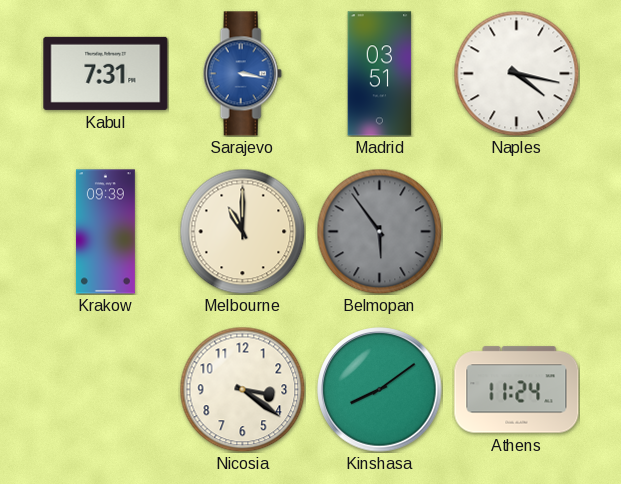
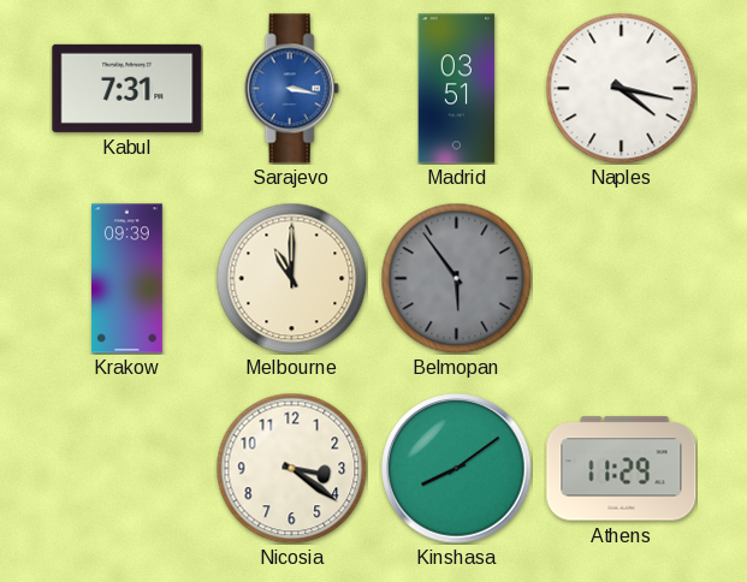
Athens: 11:24 -> 11:29
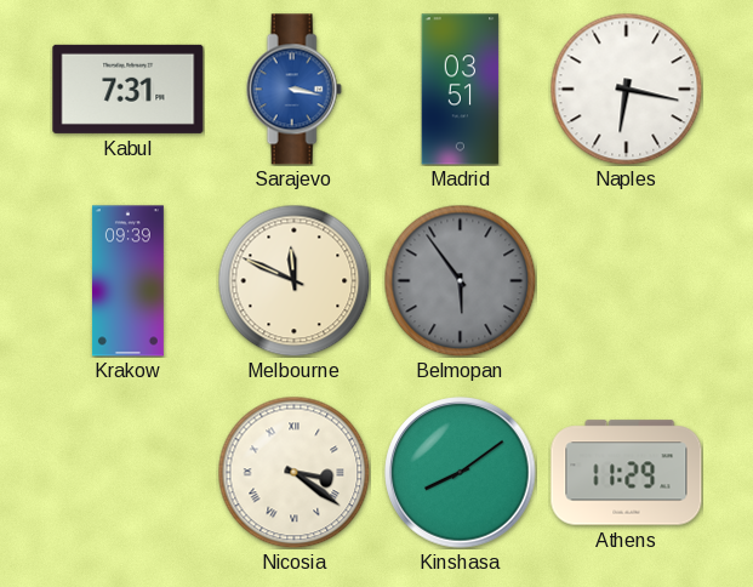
Naples: 4:17 -> 6:17
Melbourne: 11:00 -> 11:49
Nicosia numerals: Arabic -> Roman
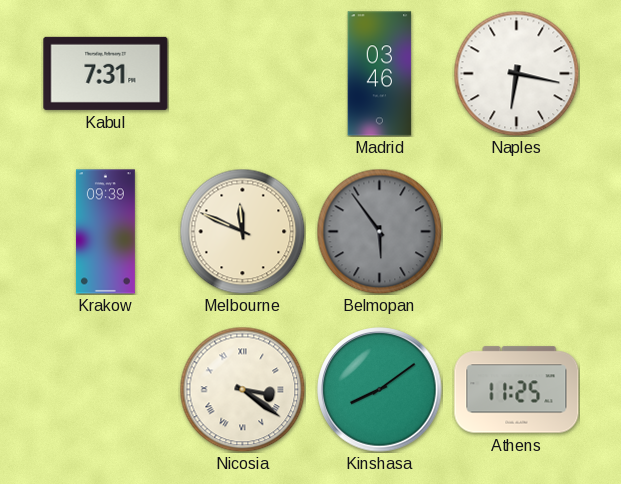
Sarajevo: 3:17 -> none
Madrid: 03:51 -> 03:46
Athens: 11:29 -> 11:25
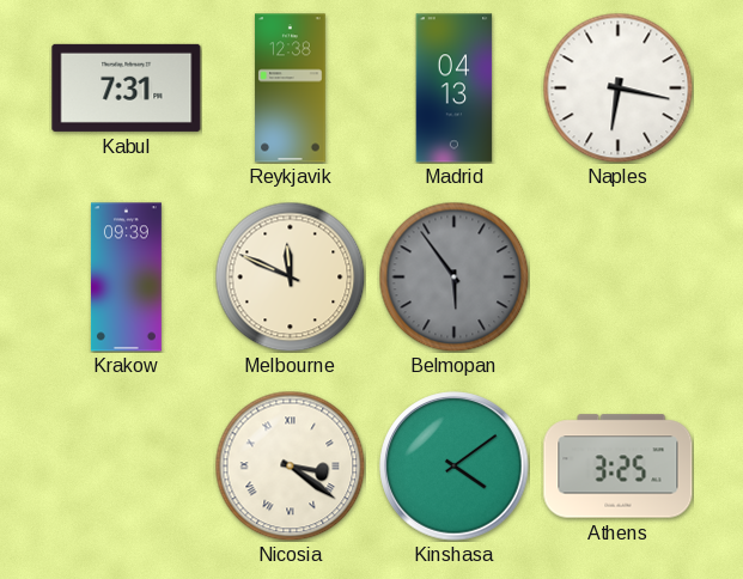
Reykjavik: none -> 12:38
Madrid: 03:46 -> 04:13
Kinshasa: 8:09 -> 4:09
Athens: 11:25 -> 3:25
